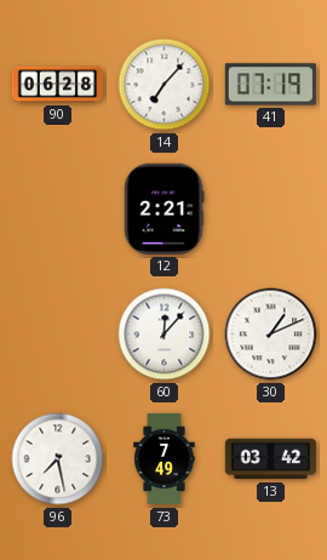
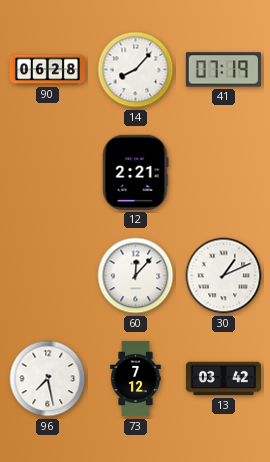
14: 7:07 -> 8:07
73: 7:49 -> 7:12
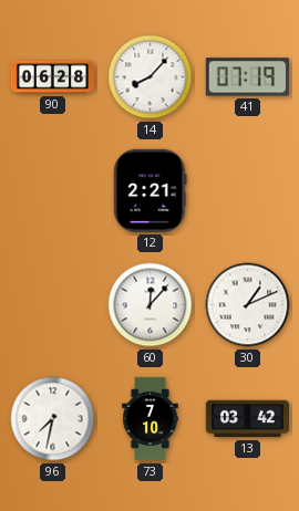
96: 7:28 -> 7:32
73: 7:12 -> 7:10
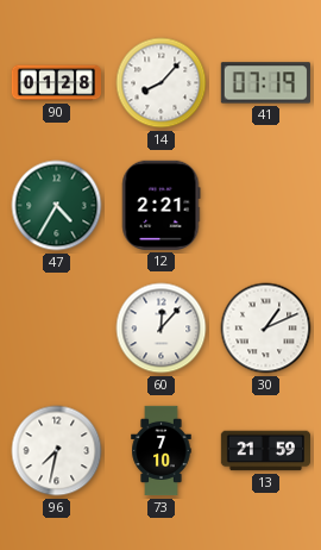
90: 06:28 -> 01:28
47: none -> 4:35
13: 03:42 -> 21:59
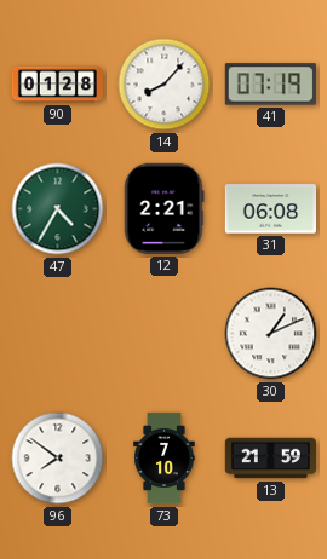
31: none -> 06:08
60: 12:07 -> none
96: 7:32 -> 7:51
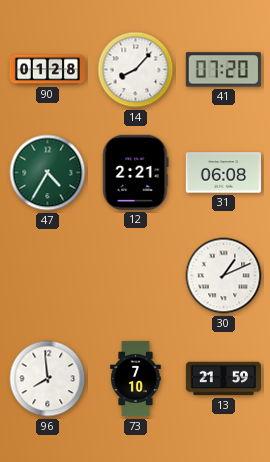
41: 07:19 -> 07:20
96: 7:51 -> 7:59
